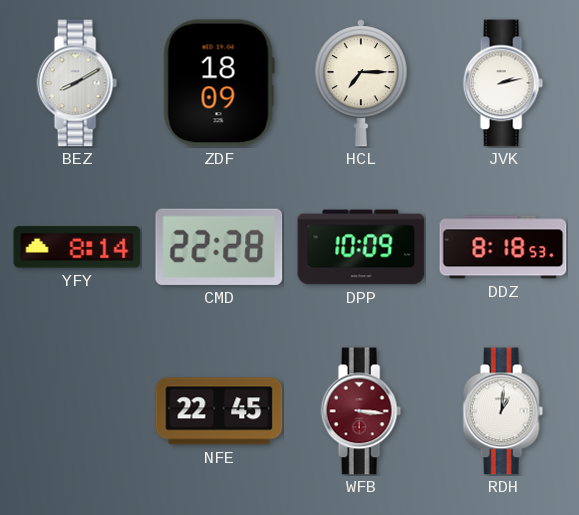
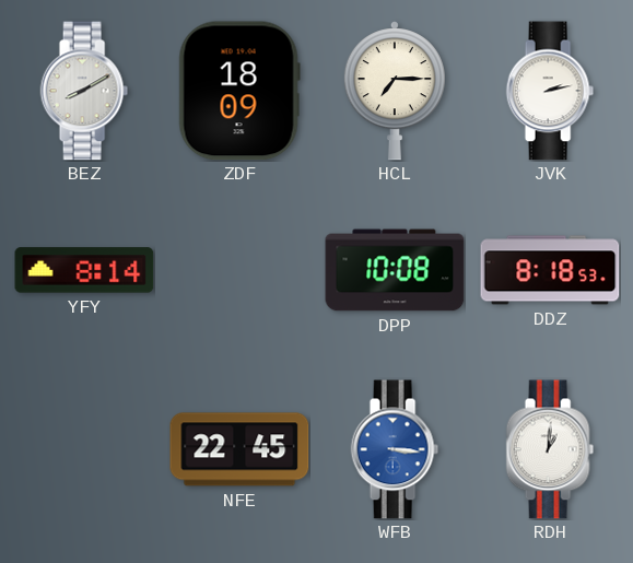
CMD: 22:28 -> none
DPP: 10:09 -> 10:08
WFB dial: burgundy -> blue
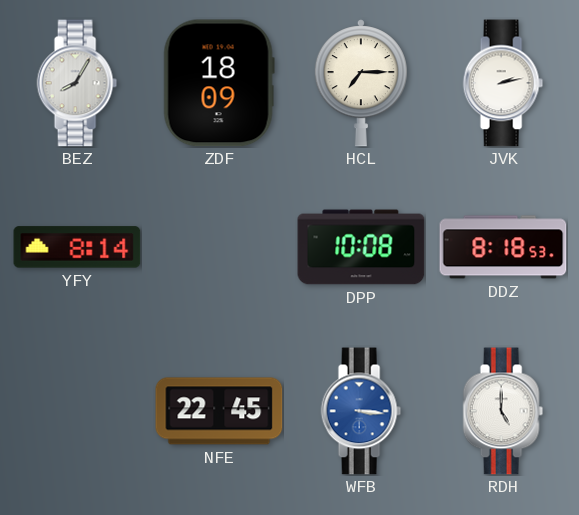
BEZ: 8:10 -> 8:05
RDH: 1:01 -> 5:00
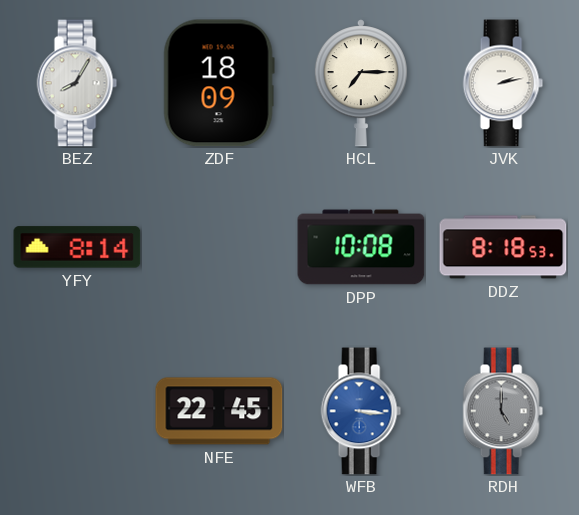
RDH dial: white -> grey
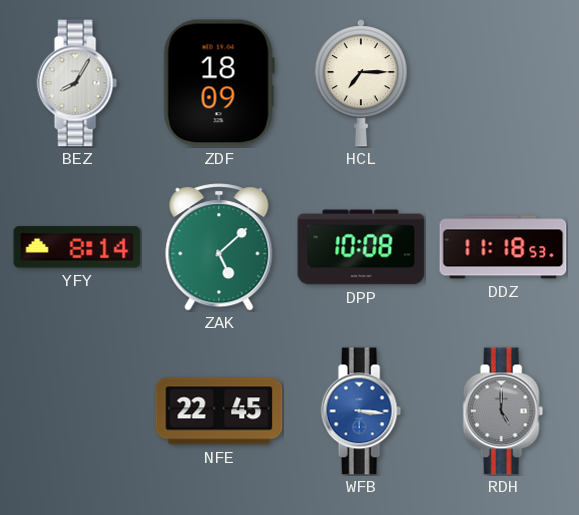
JVK: 2:13 -> none
ZAK: none -> 5:08
DDZ: 8:18 -> 11:18
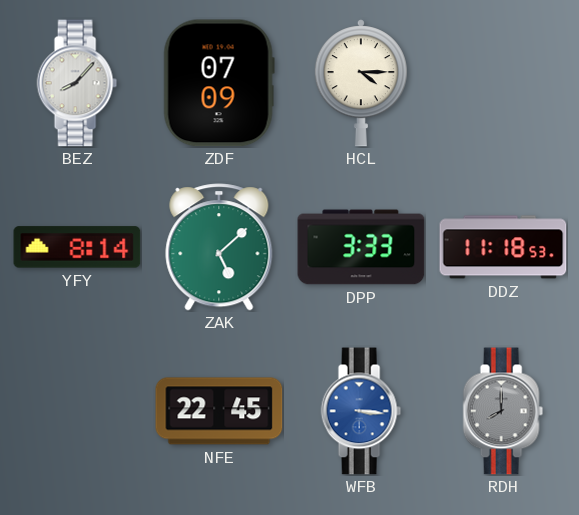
BEZ: 8:05 -> 8:07
ZDF: 18:09 -> 07:09
HCL: 7:15 -> 4:15
DPP: 10:08 -> 3:33
RDH: 5:00 -> 8:00
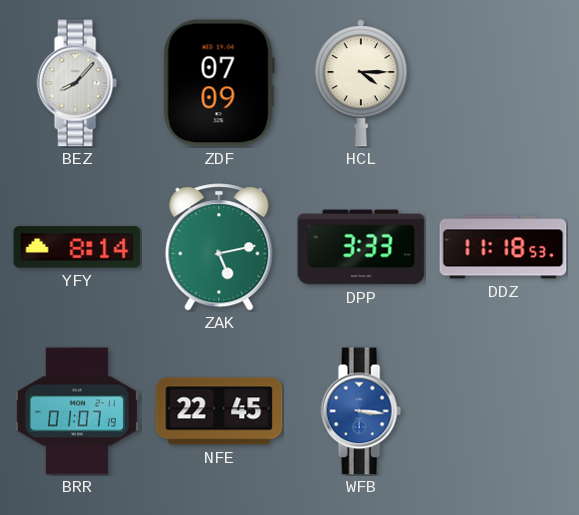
ZAK: 5:08 -> 5:13
BRR: none -> 01:07
RDH: 8:00 -> none
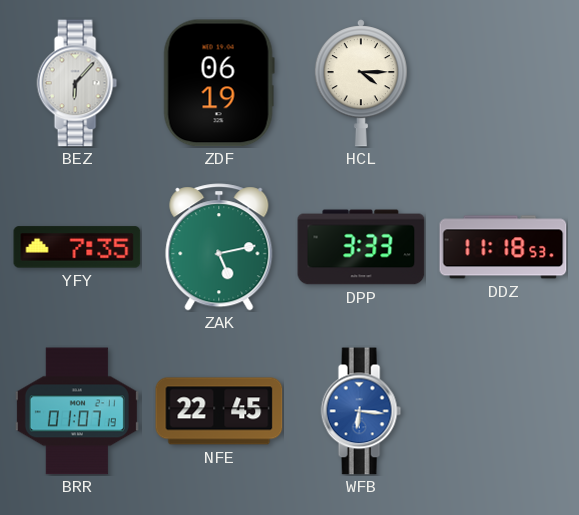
BEZ: 8:07 -> 6:07
ZDF: 07:09 -> 06:19
YFY: 8:14 -> 7:35
WFB: 3:16 -> 6:16
